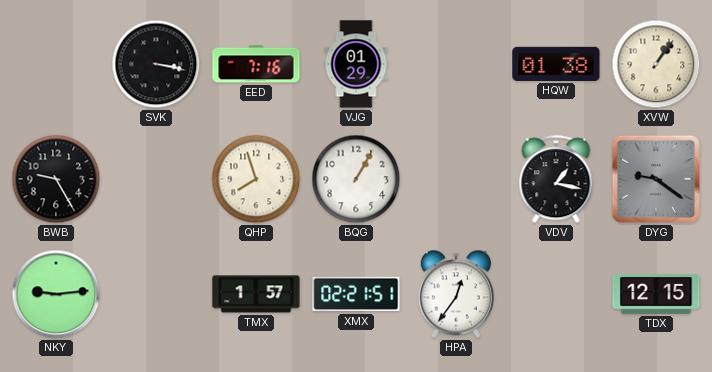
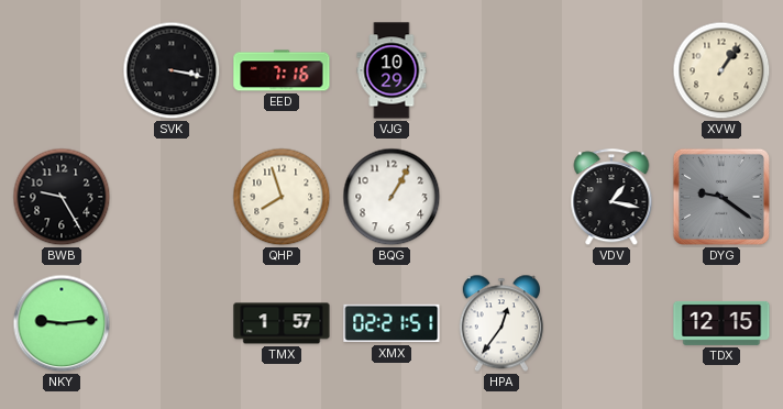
VJG: 01:29 -> 10:29
HQW: 01:38 -> none
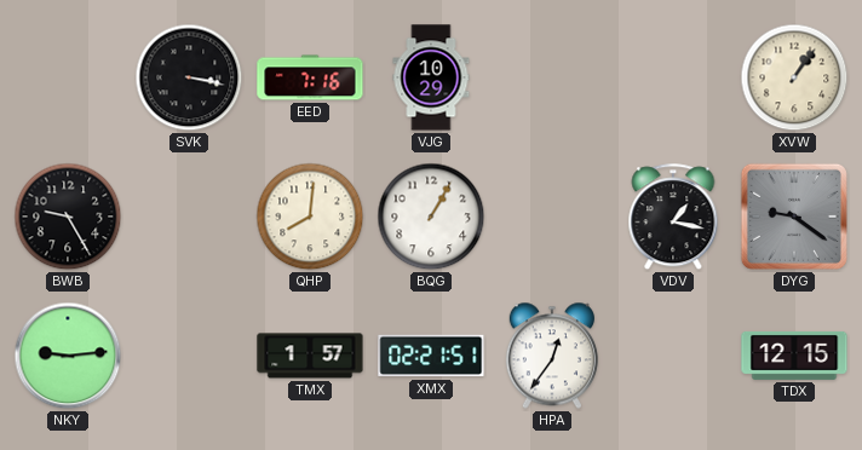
QHP: 7:57 -> 8:01
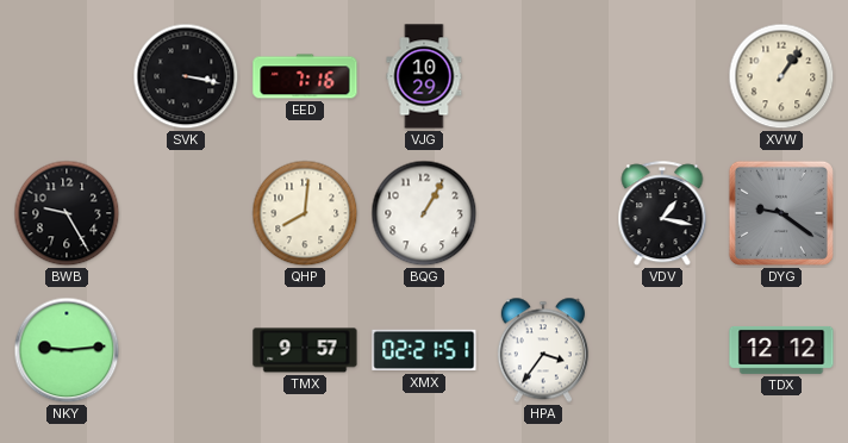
TMX: 1:57 -> 9:57
HPA: 12:36 -> 3:36
TDX: 12:15 -> 12:12
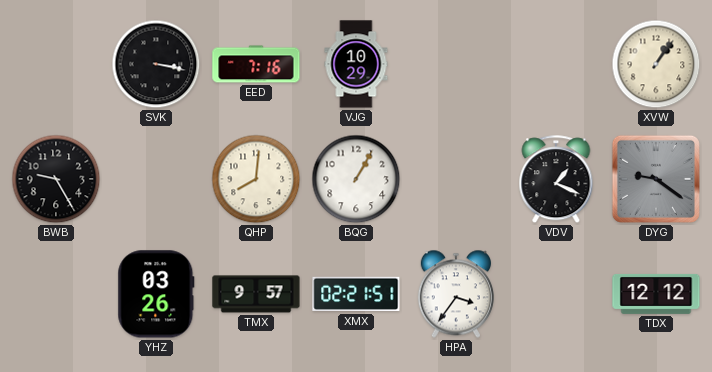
VDV: 1:17 -> 1:19
NKY: 9:14 -> none
YHZ: none -> 03:26
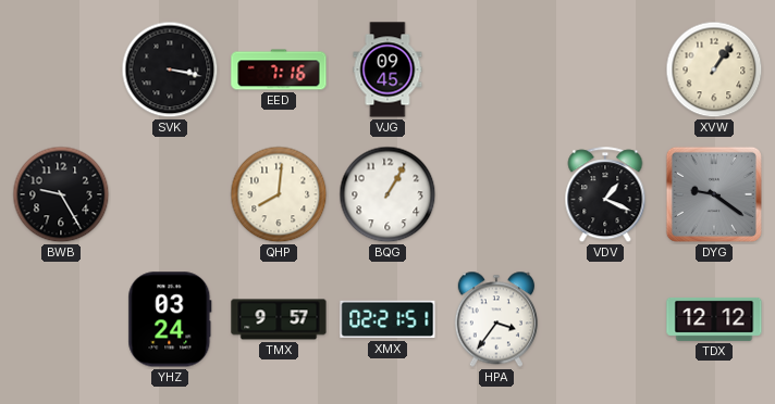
VJG: 10:29 -> 09:45
YHZ: 03:26 -> 03:24
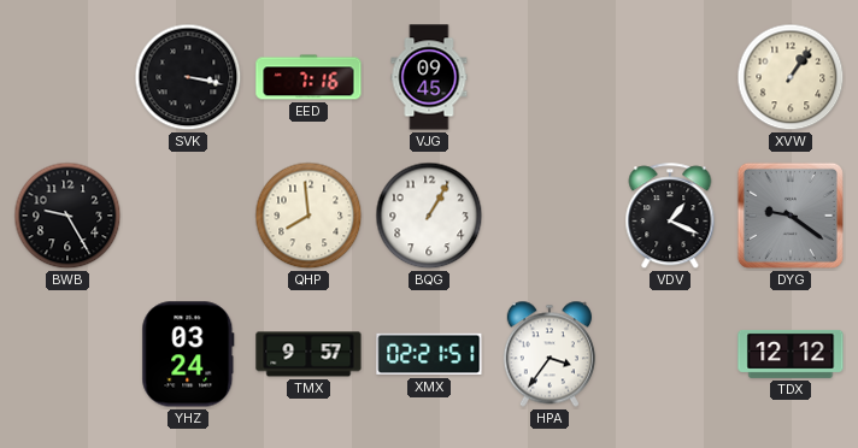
QHP: 8:01 -> 7:59
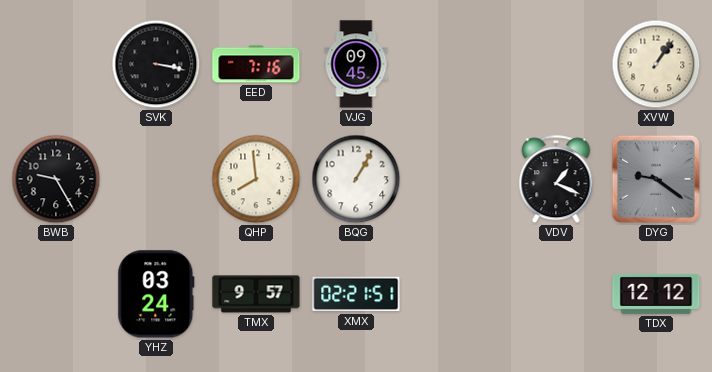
HPA: 3:36 -> none
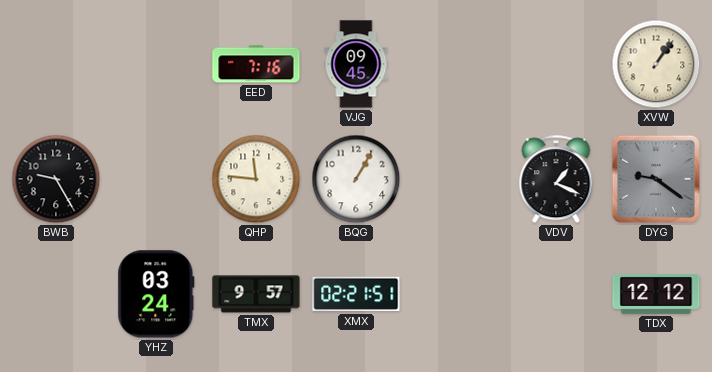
SVK: 3:17 -> none
QHP: 7:59 -> 11:46
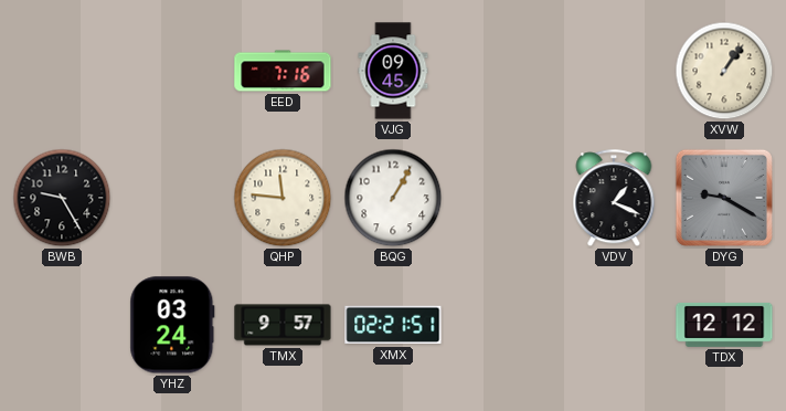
DYG: 9:21 -> 9:20
